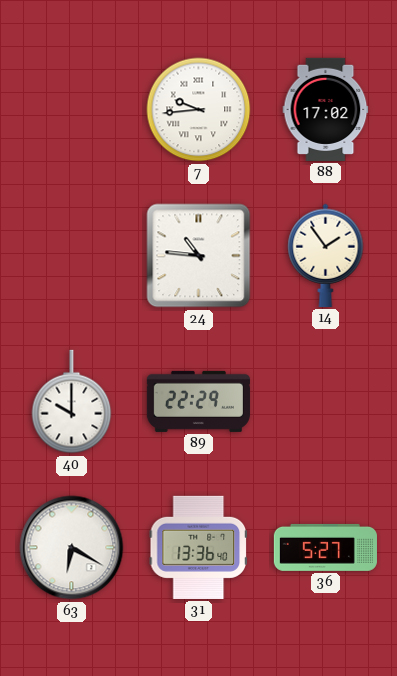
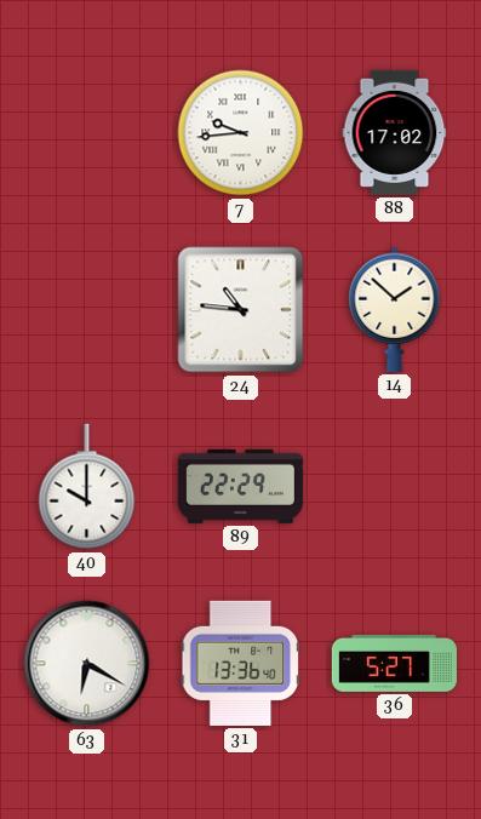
14: 1:54 -> 1:52
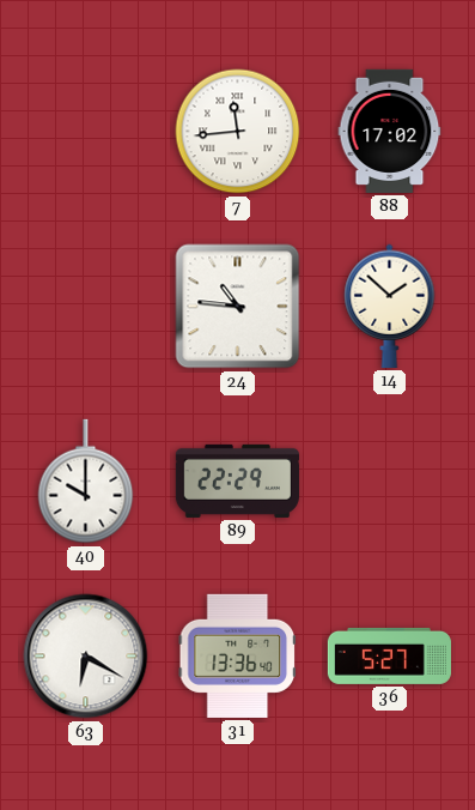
7: 9:44 -> 11:44
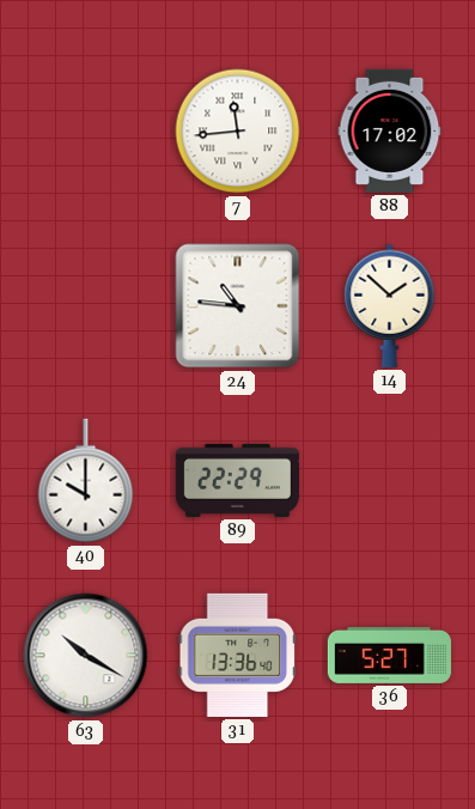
63: 6:20 -> 10:20
